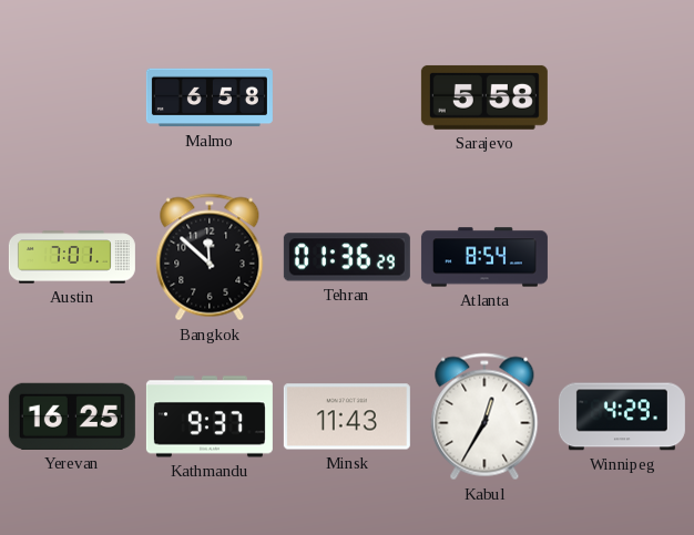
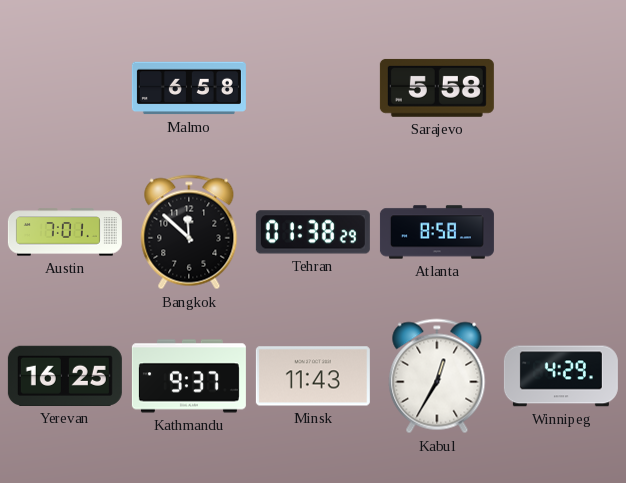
Tehran: 01:36 -> 01:38
Atlanta: 8:54 -> 8:58
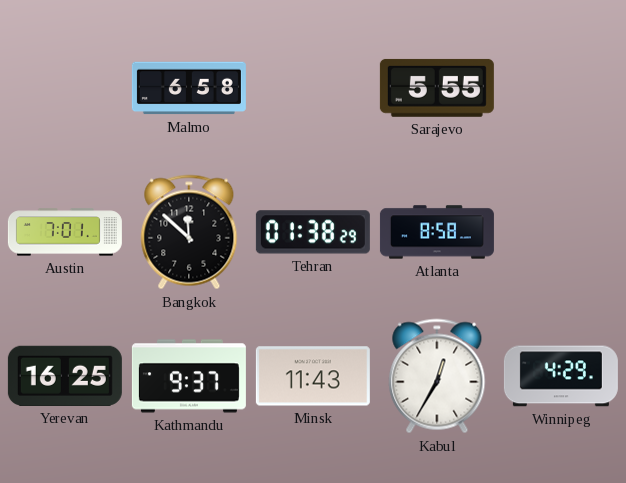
Sarajevo: 5:58 -> 5:55
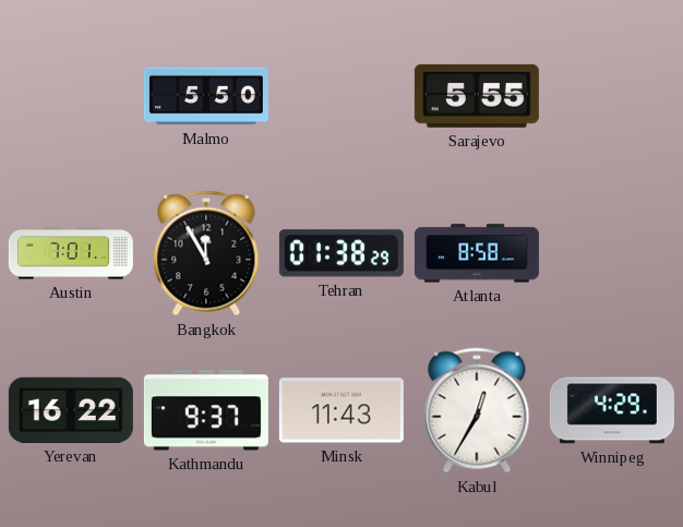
Malmo: 6:58 -> 5:50
Bangkok: 11:52 -> 11:55
Yerevan: 16:25 -> 16:22
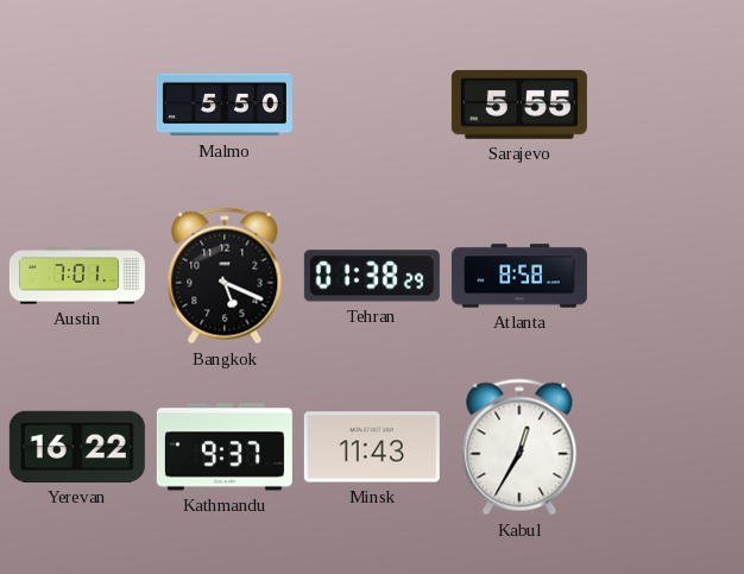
Bangkok: 11:55 -> 5:19
Winnipeg: 4:29 -> none
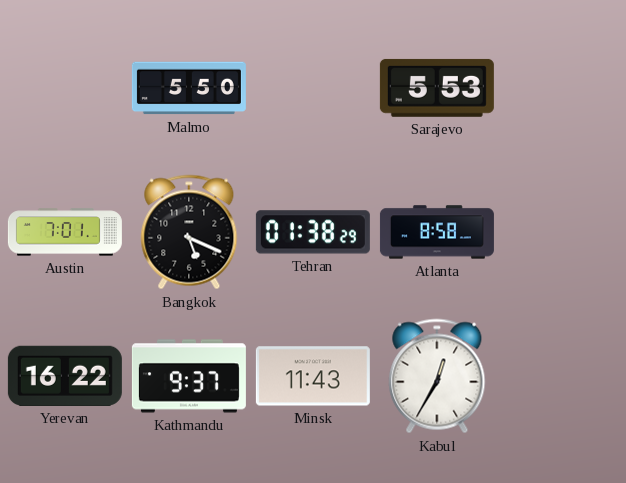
Sarajevo: 5:55 -> 5:53
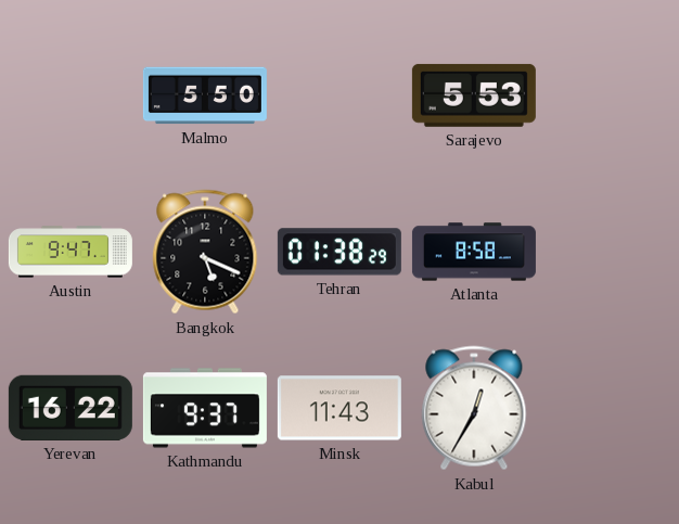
Austin: 7:01 -> 9:47
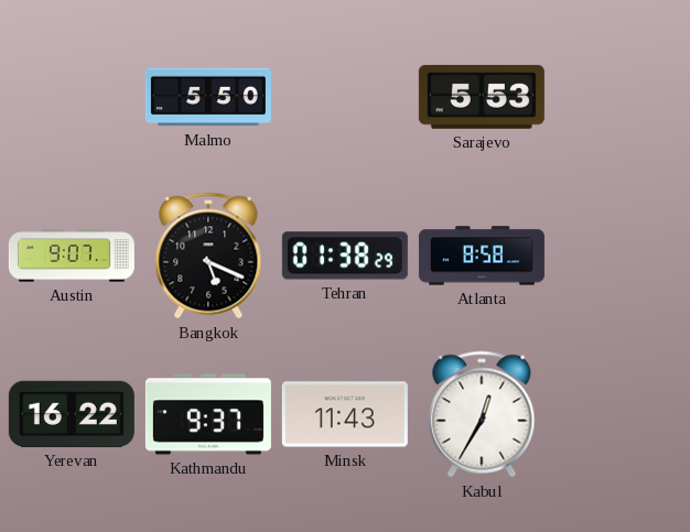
Austin: 9:47 -> 9:07
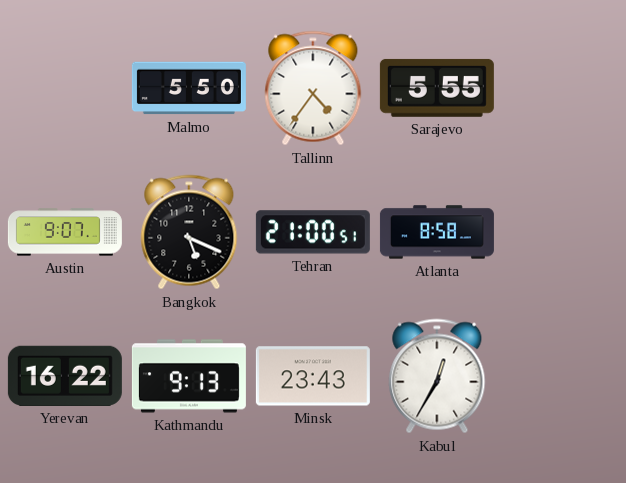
Tallinn: none -> 4:36
Sarajevo: 5:53 -> 5:55
Tehran: 01:38 -> 21:00
Kathmandu: 9:37 -> 9:13
Minsk: 11:43 -> 23:43
